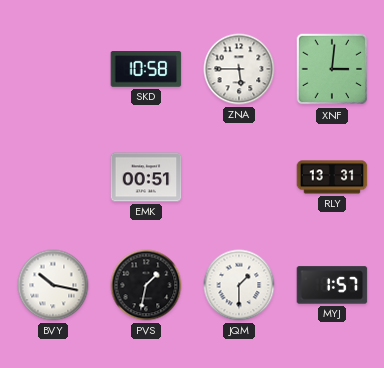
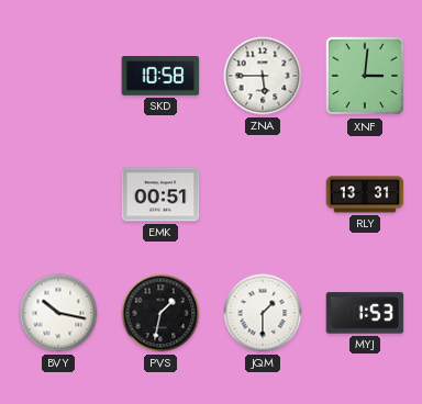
MYJ: 1:57 -> 1:53
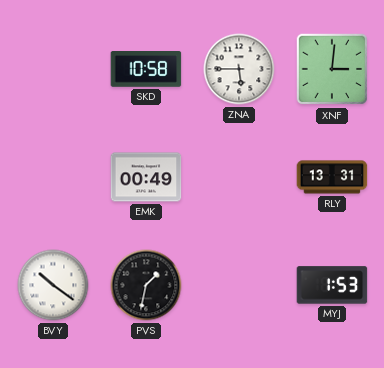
EMK: 00:51 -> 00:49
BVY: 10:17 -> 10:21
JQM: 1:30 -> none
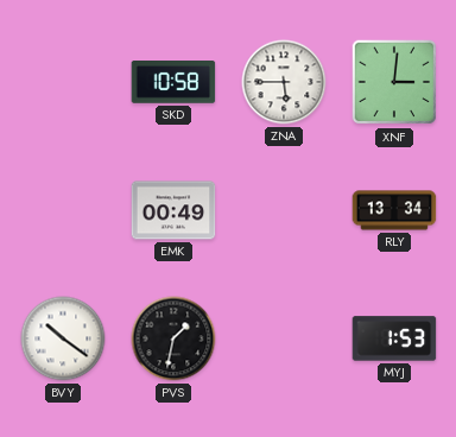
RLY: 13:31 -> 13:34
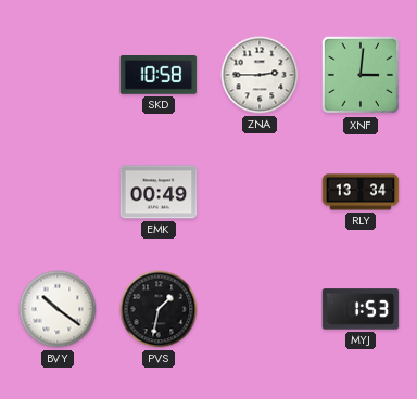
ZNA: 5:45 -> 2:45
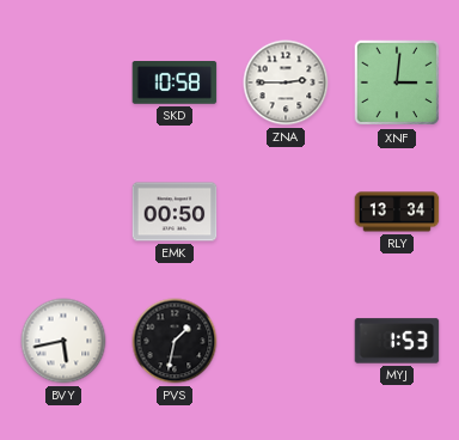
EMK: 00:49 -> 00:50
BVY: 10:21 -> 5:43
